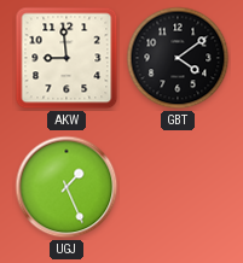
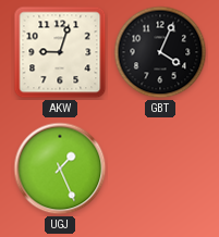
AKW: 8:59 -> 9:03
GBT: 4:09 -> 4:04
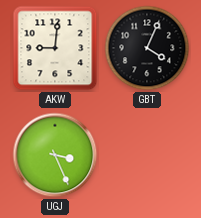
AKW: 9:03 -> 9:01
UGJ: 1:26 -> 3:26
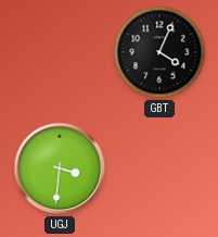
AKW: 9:01 -> none
UGJ: 3:26 -> 3:31
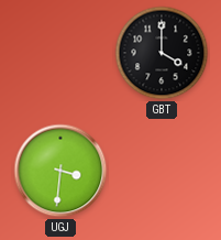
GBT: 4:04 -> 4:00
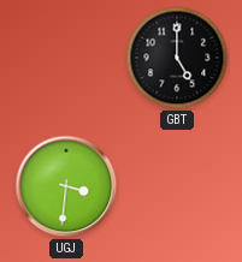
GBT: 4:00 -> 5:00
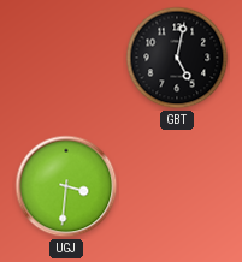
GBT: 5:00 -> 5:02
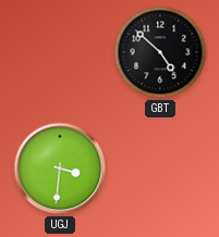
GBT: 5:02 -> 4:52
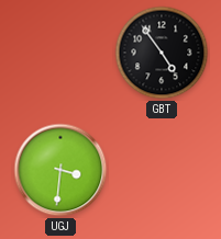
GBT: 4:52 -> 4:54
